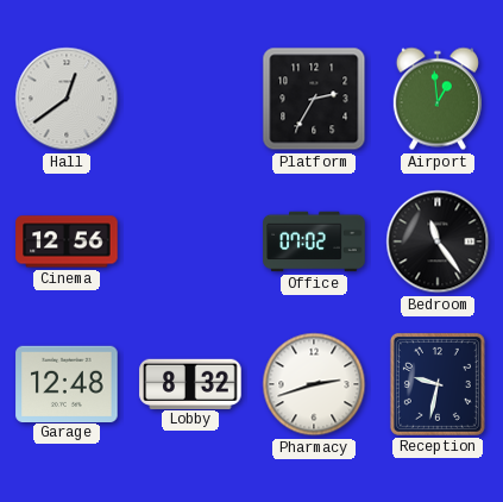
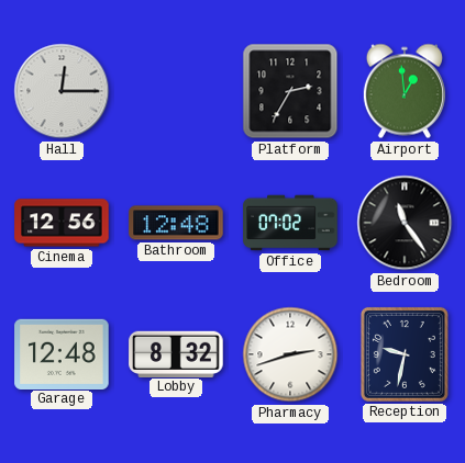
Hall: 12:39 -> 12:15
Bathroom: none -> 12:48
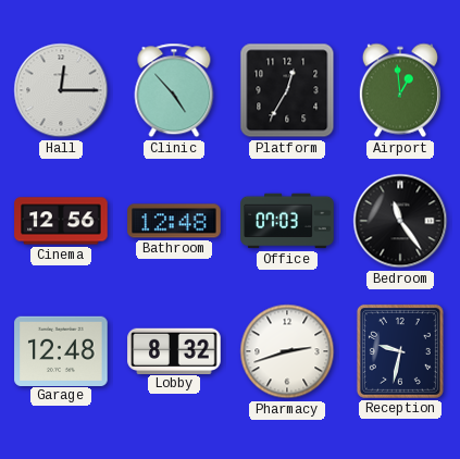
Clinic: none -> 4:53
Platform: 2:35 -> 12:35
Office: 07:02 -> 07:03
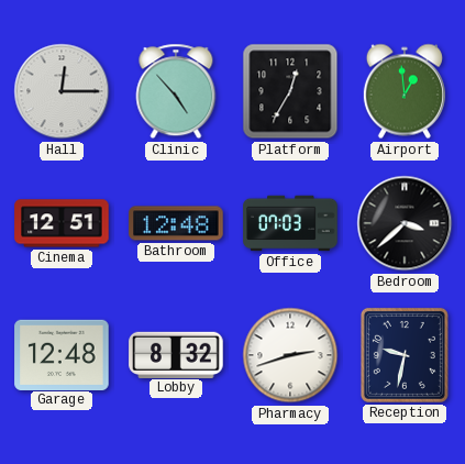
Cinema: 12:56 -> 12:51
Bedroom: 11:24 -> 3:38
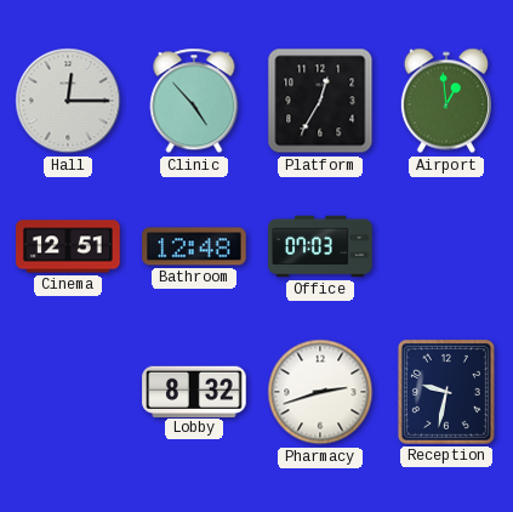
Bedroom: 3:38 -> none
Garage: 12:48 -> none
